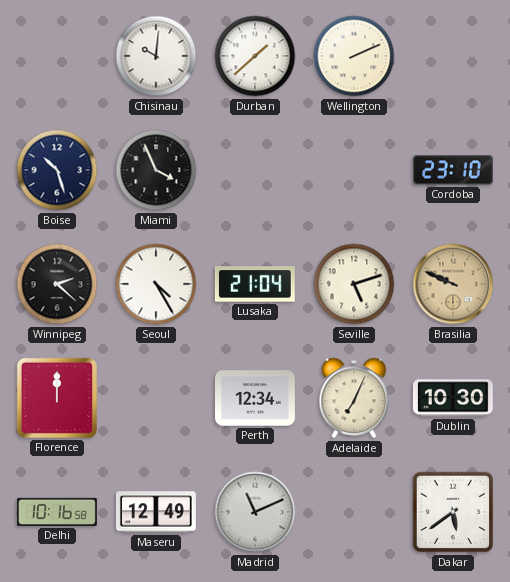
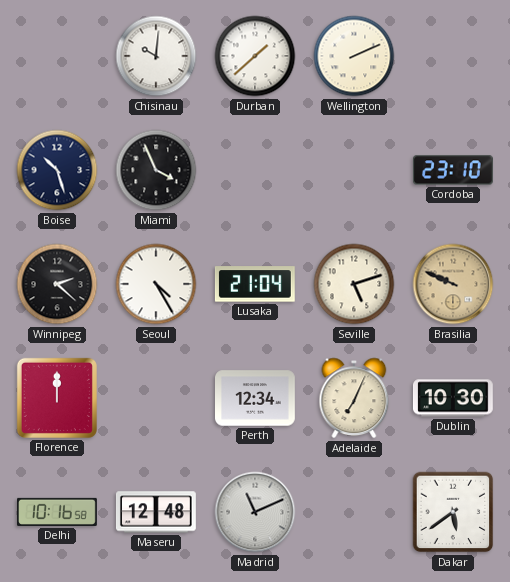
Maseru: 12:49 -> 12:48
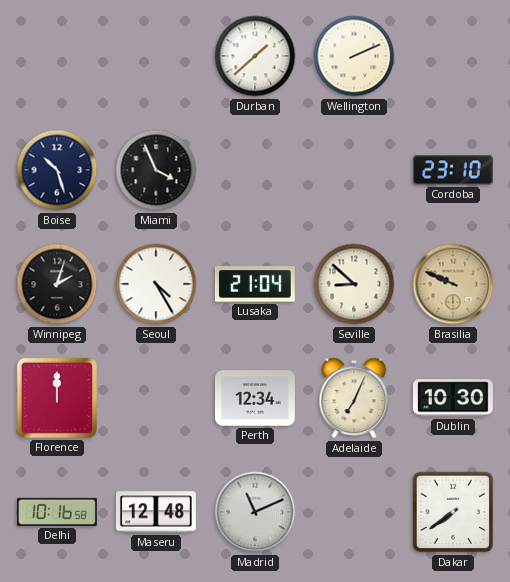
Chisinau: 10:01 -> none
Winnipeg: 2:22 -> 2:03
Seville: 5:12 -> 8:52
Dakar: 5:39 -> 7:39
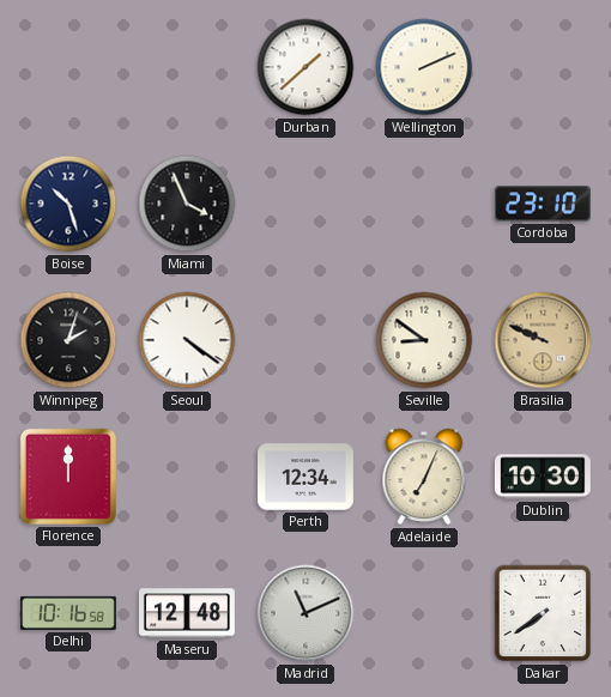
Seoul: 4:25 -> 4:21
Lusaka: 21:04 -> none
Seville: 8:52 -> 8:51
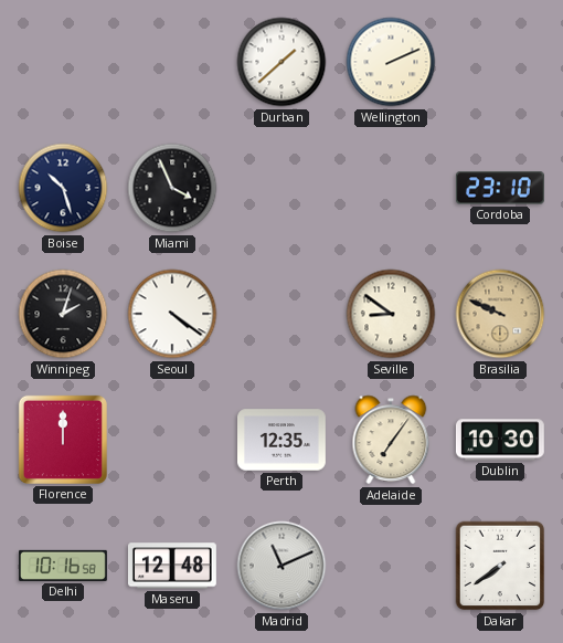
Perth: 12:34 -> 12:35
Adelaide: 7:04 -> 7:06
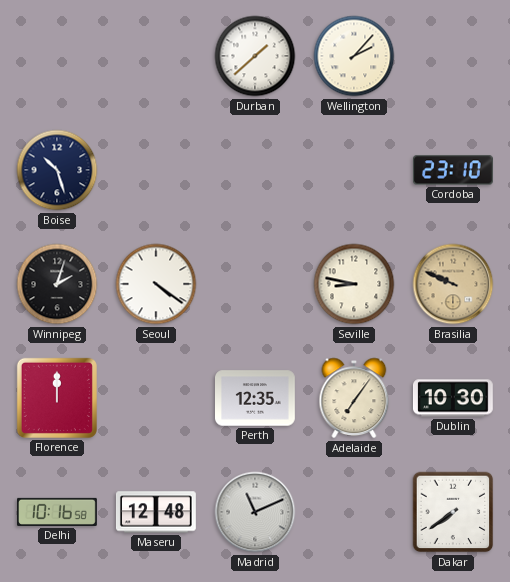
Wellington: 2:11 -> 2:07
Miami: 3:56 -> none
Seville: 8:51 -> 8:47
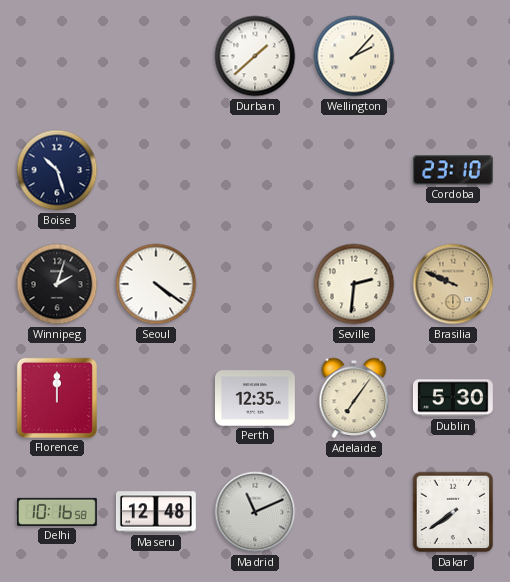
Seville: 8:47 -> 2:31
Dublin: 10:30 -> 5:30
